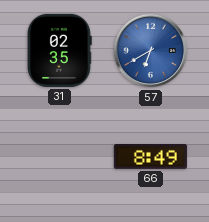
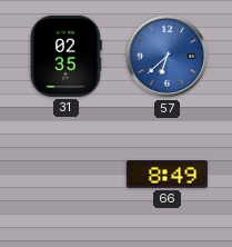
57: 6:40 -> 6:38
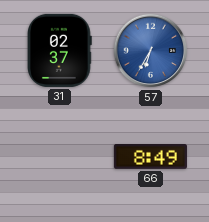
31: 02:35 -> 02:37
57: 6:38 -> 6:35
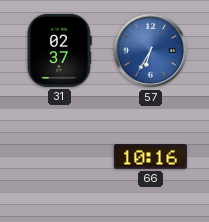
66: 8:49 -> 10:16
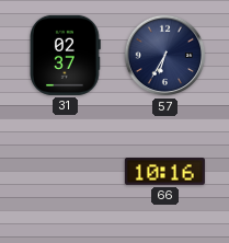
57 dial: blue -> navy
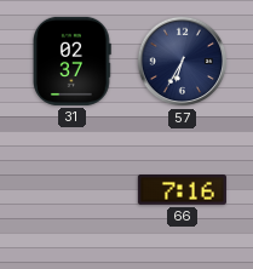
66: 10:16 -> 7:16
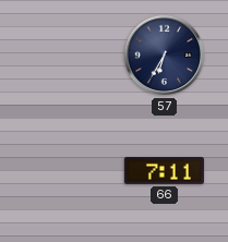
31: 02:37 -> none
66: 7:16 -> 7:11
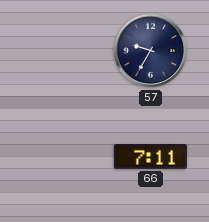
57: 6:35 -> 9:35
